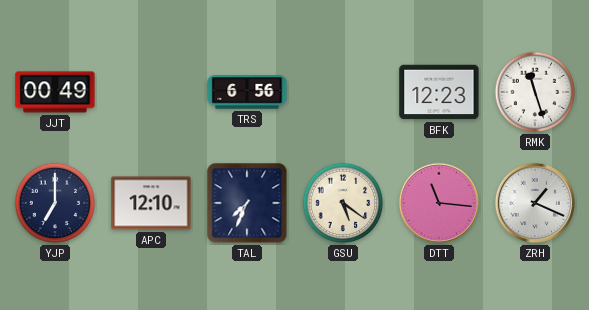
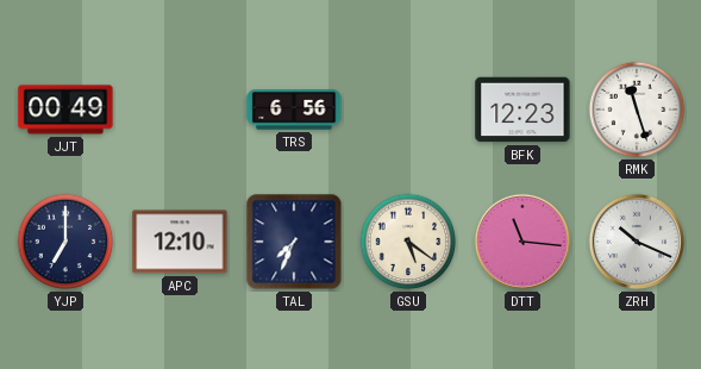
ZRH: 1:19 -> 10:19
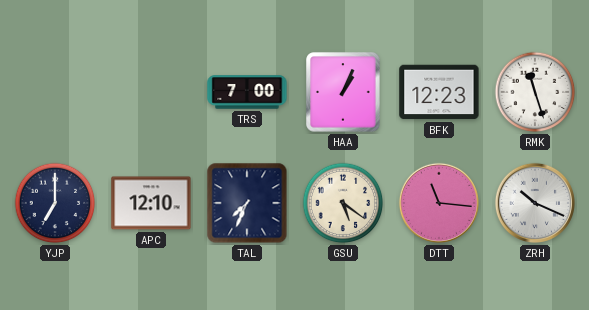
JJT: 00:49 -> none
TRS: 6:56 -> 7:00
HAA: none -> 1:04
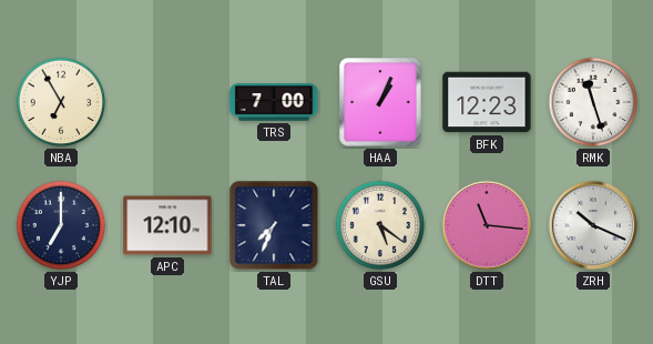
NBA: none -> 6:55
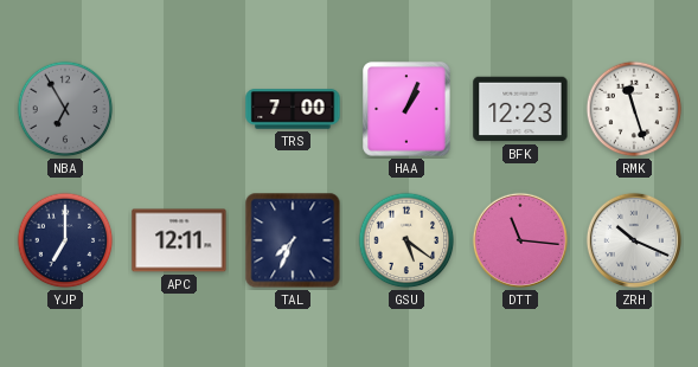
NBA dial: cream -> grey
APC: 12:10 -> 12:11
